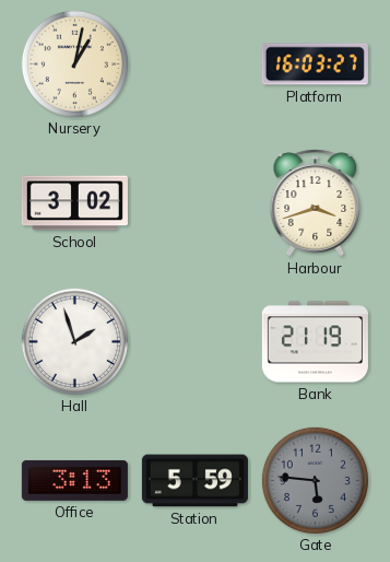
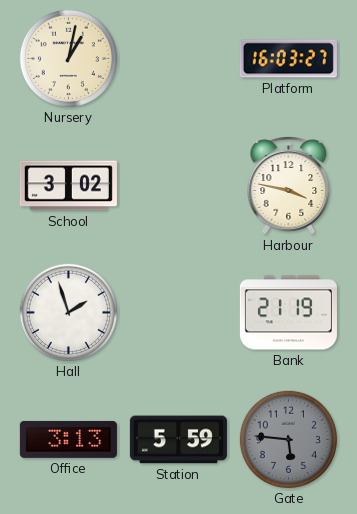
Harbour: 3:42 -> 3:47
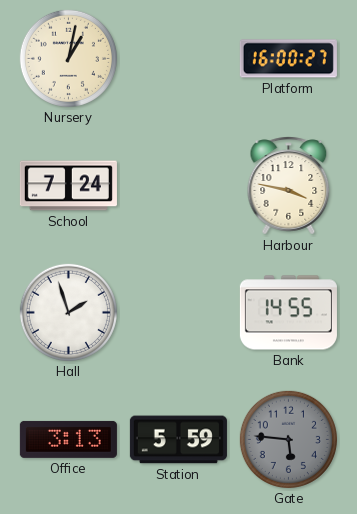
Platform: 16:03 -> 16:00
School: 3:02 -> 7:24
Bank: 21:19 -> 14:55
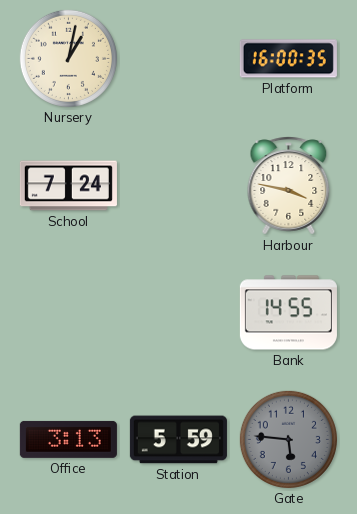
Platform: 16:00:27 -> 16:00:35
Hall: 1:57 -> none
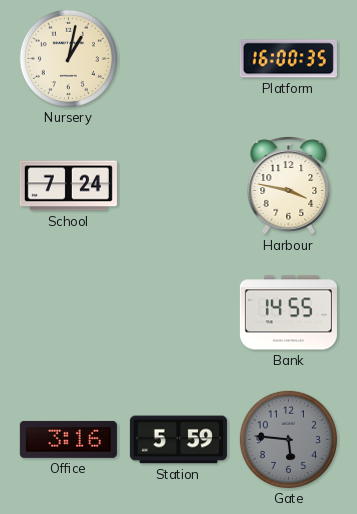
Office: 3:13 -> 3:16
